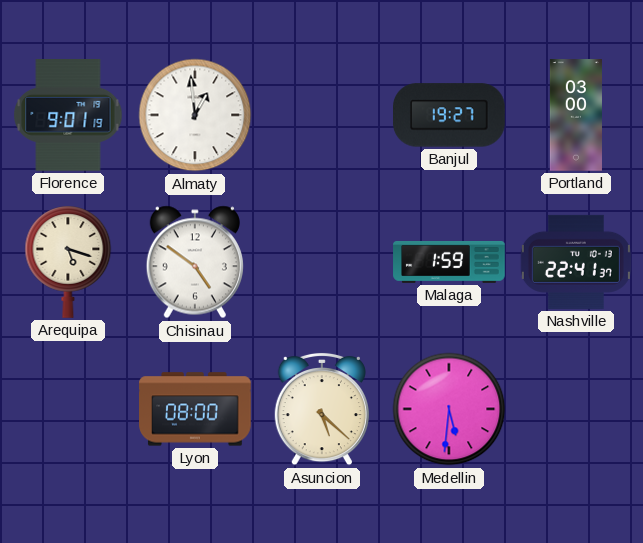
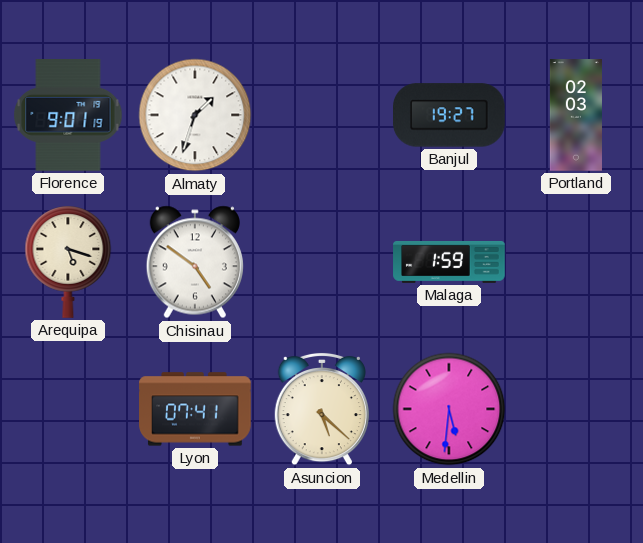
Almaty: 12:59 -> 1:33
Portland: 03:00 -> 02:03
Nashville: 22:41 -> none
Lyon: 08:00 -> 07:41
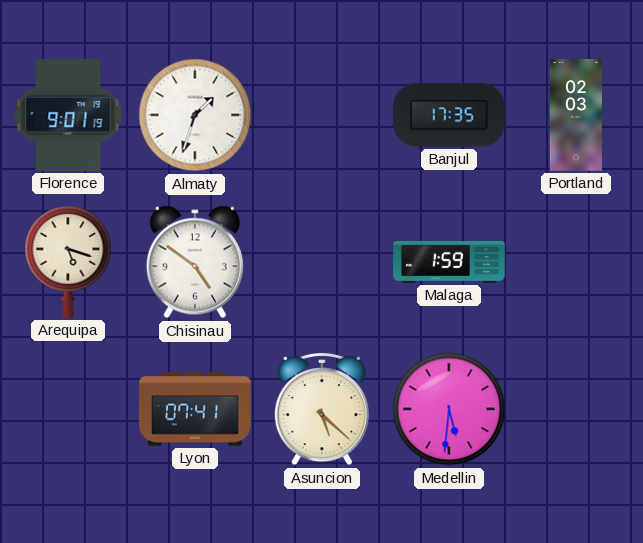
Banjul: 19:27 -> 17:35
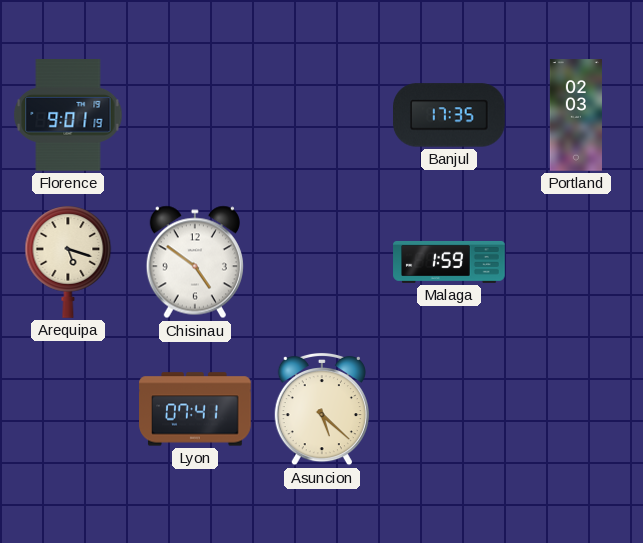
Almaty: 1:33 -> none
Medellin: 5:31 -> none
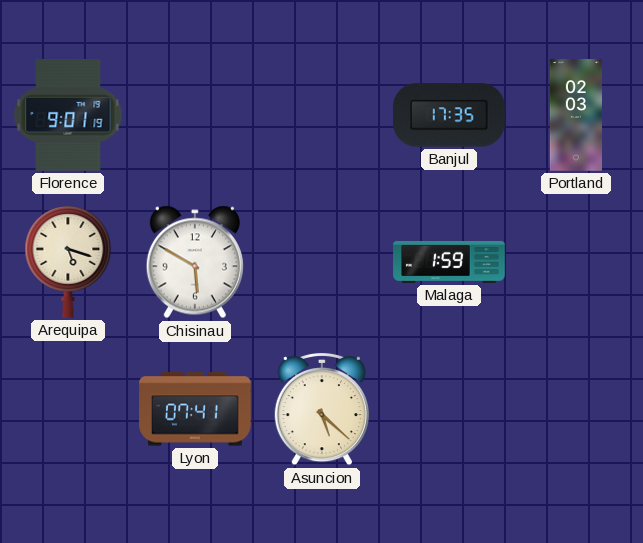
Chisinau: 4:51 -> 5:50
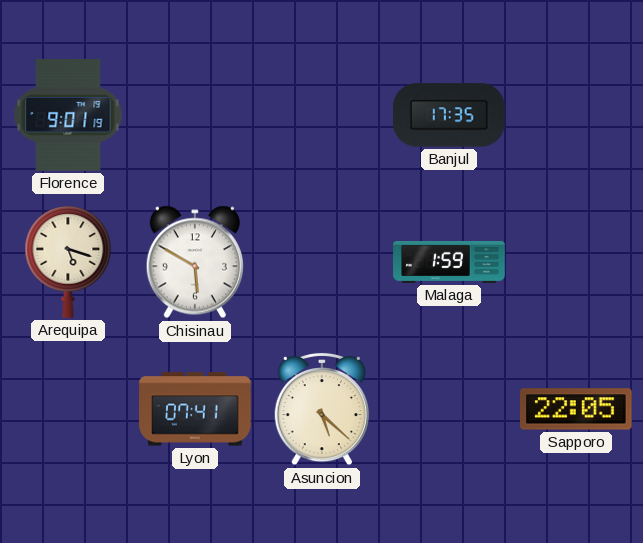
Portland: 02:03 -> none
Sapporo: none -> 22:05
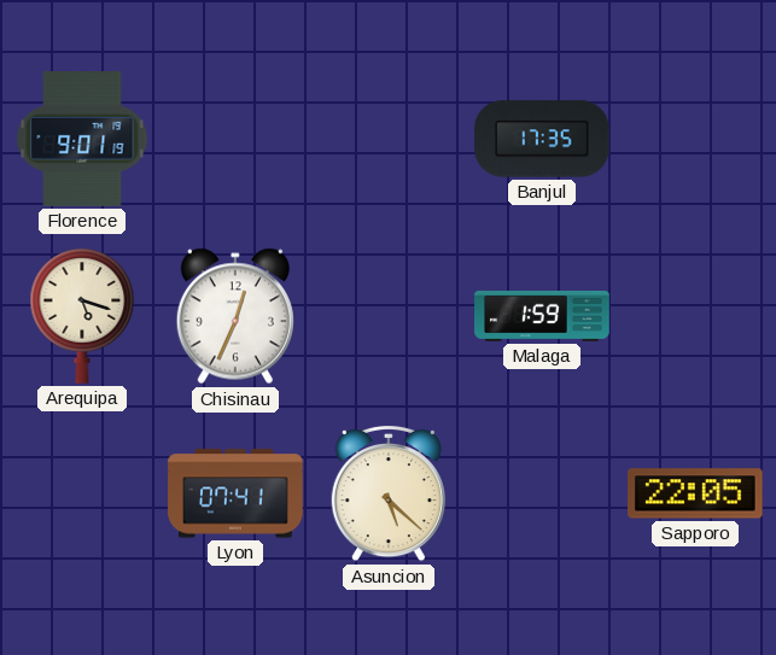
Chisinau: 5:50 -> 12:34
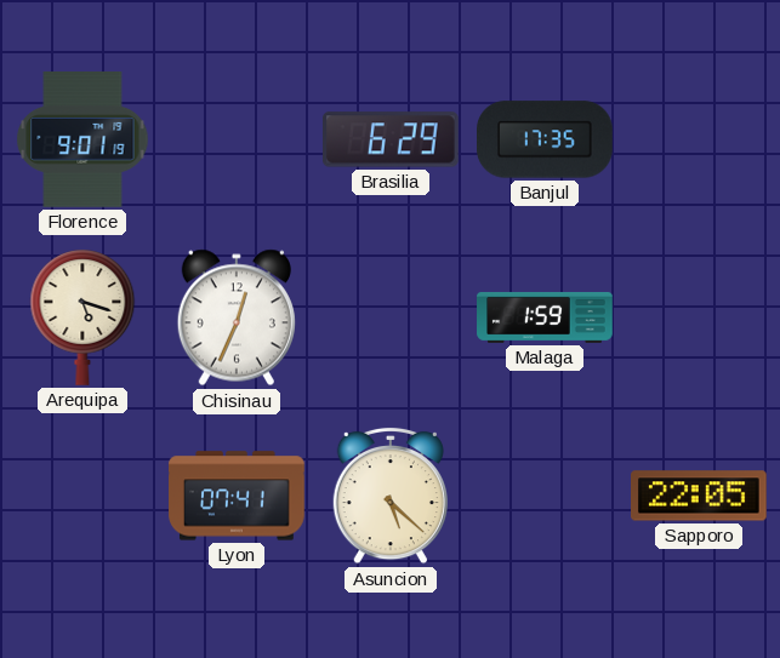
Brasilia: none -> 6:29
